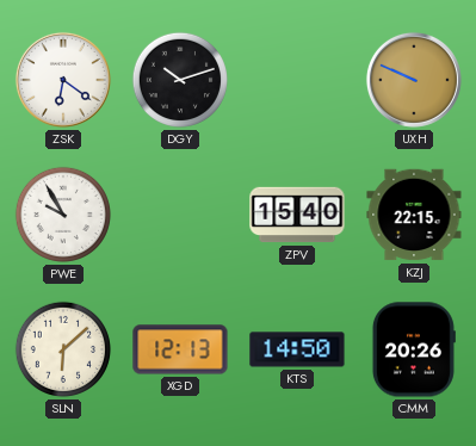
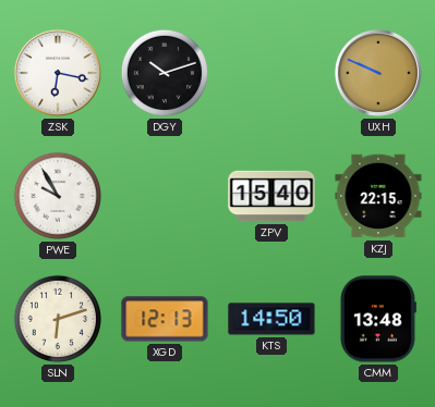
ZSK: 6:21 -> 6:17
SLN: 6:08 -> 6:12
CMM: 20:26 -> 13:48
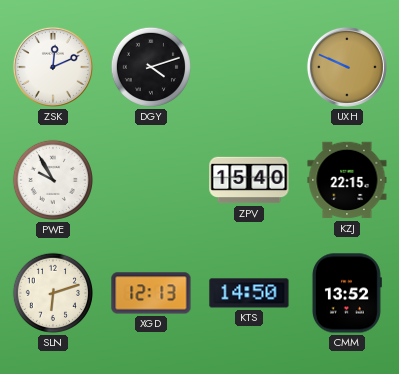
ZSK: 6:17 -> 12:11
DGY: 10:12 -> 4:12
CMM: 13:48 -> 13:52
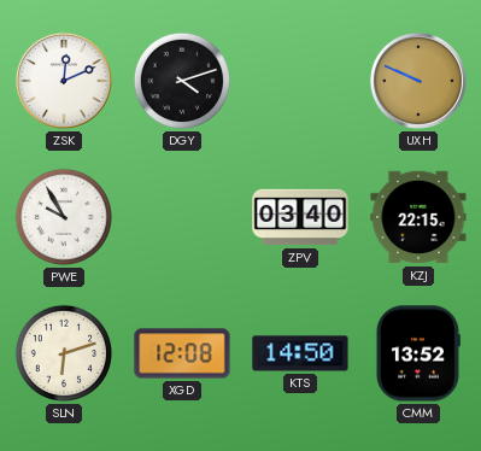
ZPV: 15:40 -> 03:40
XGD: 12:13 -> 12:08
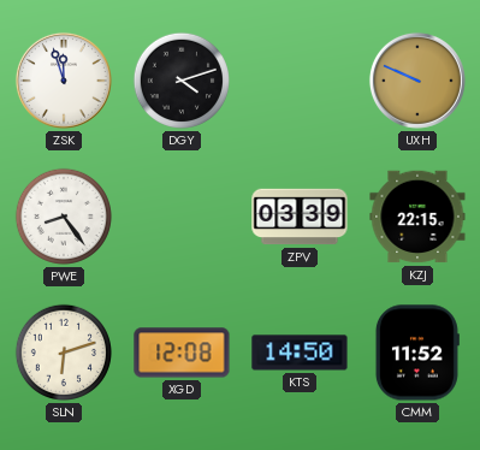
ZSK: 12:11 -> 11:57
PWE: 9:55 -> 8:24
ZPV: 03:40 -> 03:39
CMM: 13:52 -> 11:52
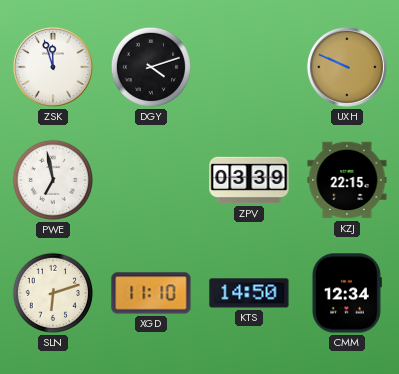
PWE: 8:24 -> 6:58
XGD: 12:08 -> 11:10
CMM: 11:52 -> 12:34
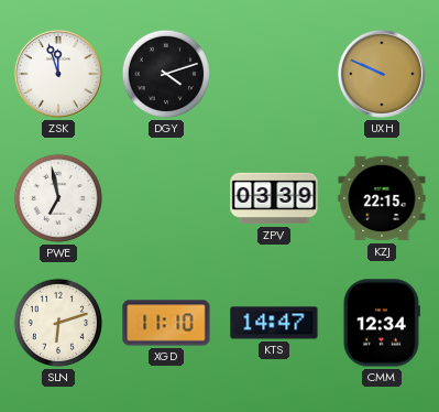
KTS: 14:50 -> 14:47
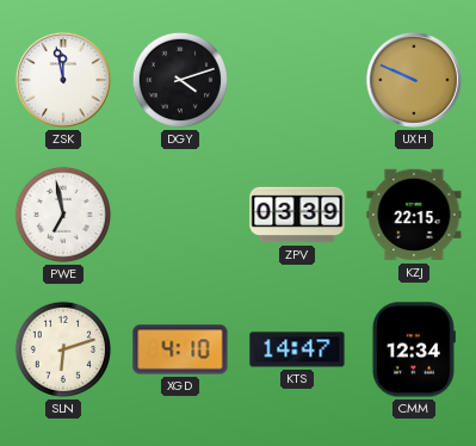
ZSK: 11:57 -> 11:58
XGD: 11:10 -> 4:10
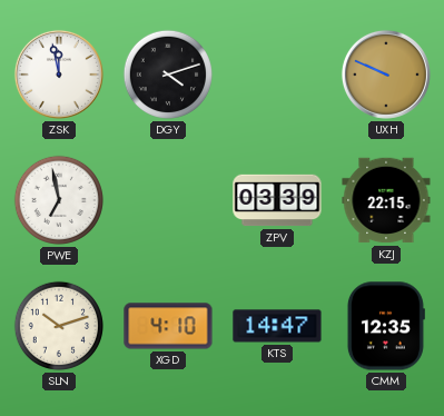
SLN: 6:12 -> 10:12
CMM: 12:34 -> 12:35
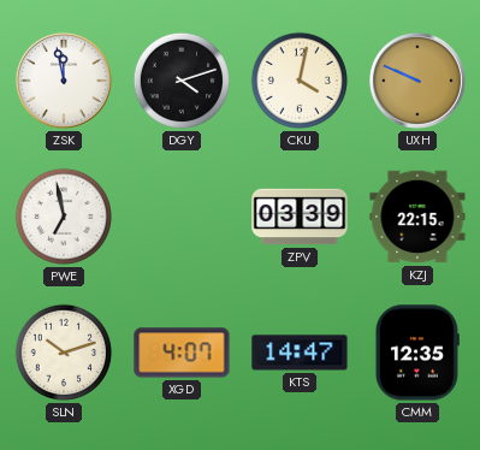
CKU: none -> 4:02
XGD: 4:10 -> 4:07
